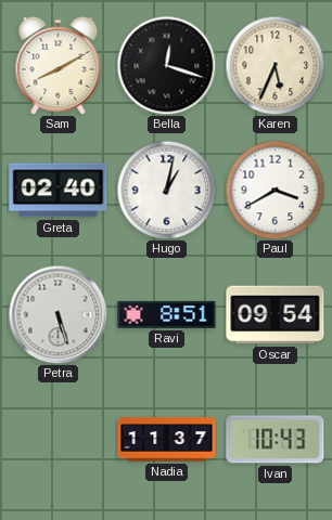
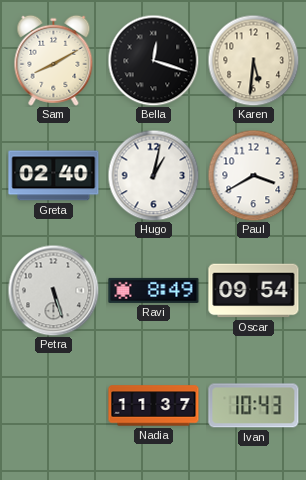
Karen: 5:34 -> 5:31
Ravi: 8:51 -> 8:49
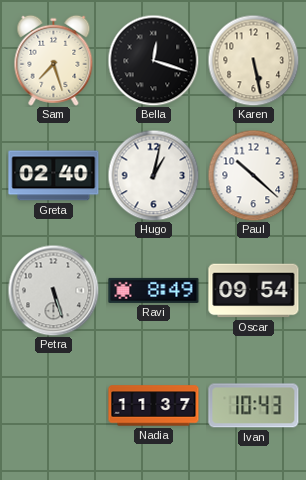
Sam: 8:10 -> 7:27
Karen: 5:31 -> 5:28
Paul: 3:40 -> 10:22
